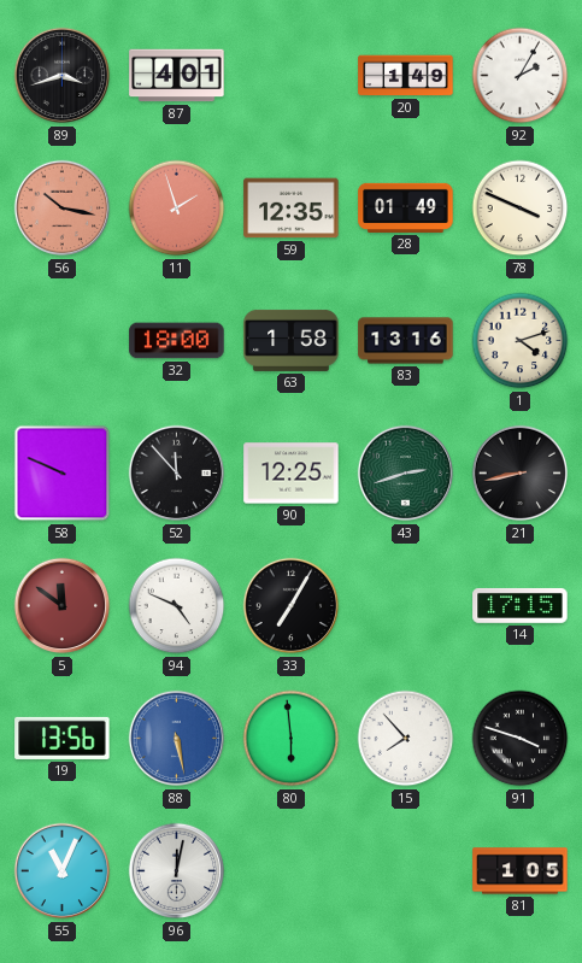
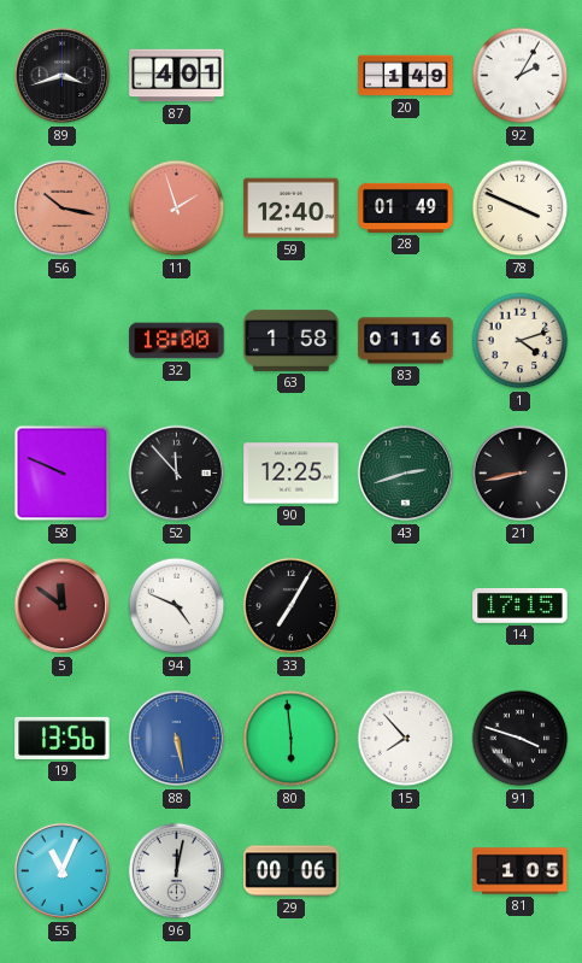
59: 12:35 -> 12:40
83: 13:16 -> 01:16
29: none -> 00:06
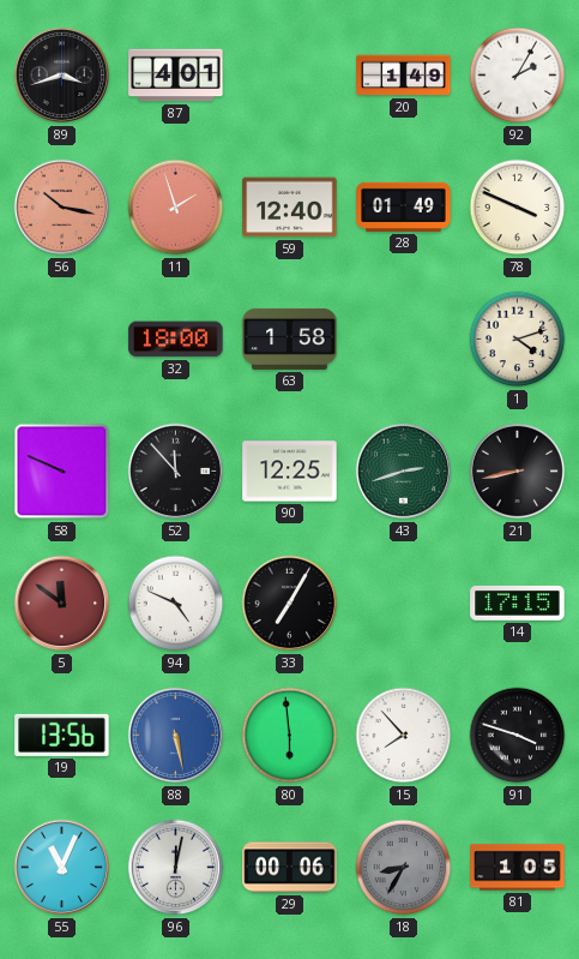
83: 01:16 -> none
18: none -> 8:35
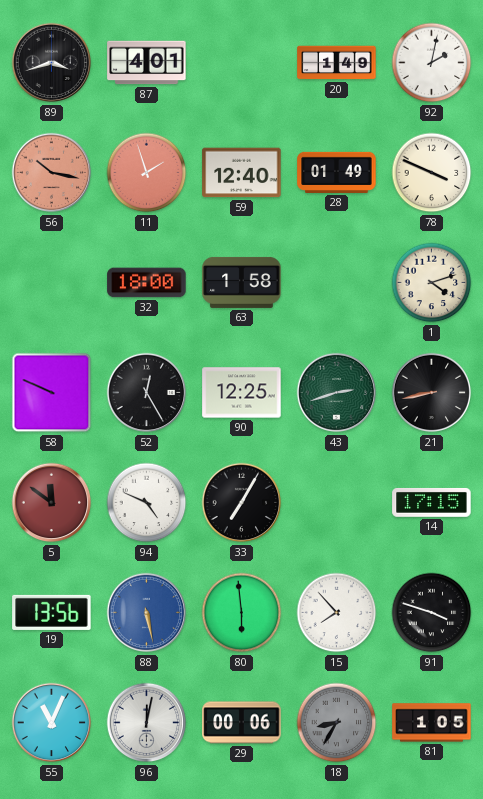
92: 2:05 -> 2:02
52: 11:53 -> 12:25
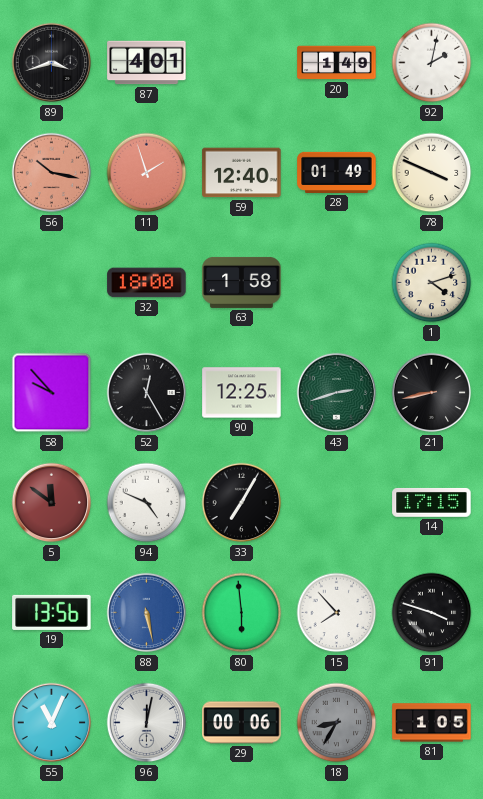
58: 9:49 -> 9:53
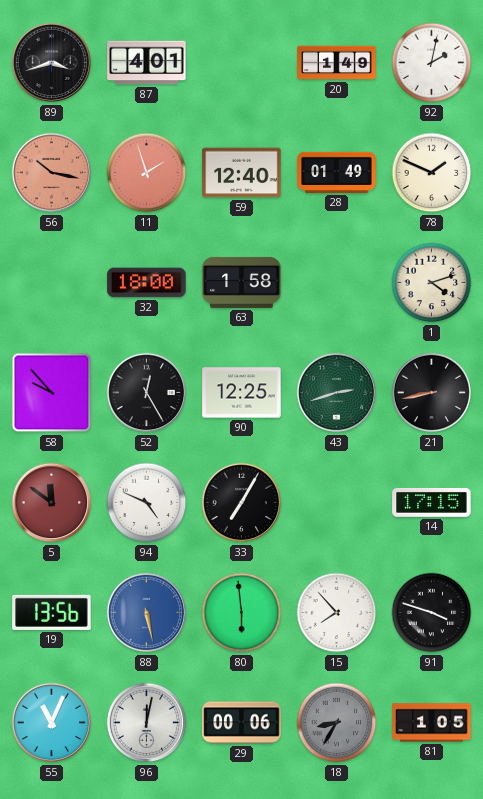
78: 3:49 -> 1:49
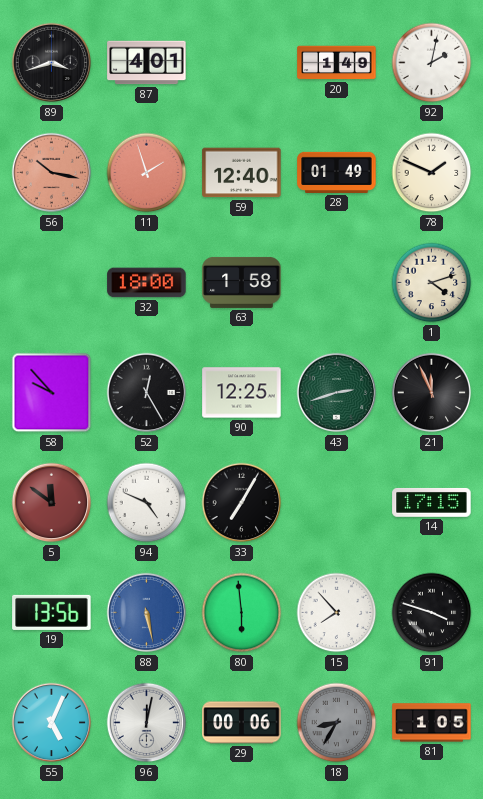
21: 8:43 -> 11:56
55: 11:04 -> 5:04
